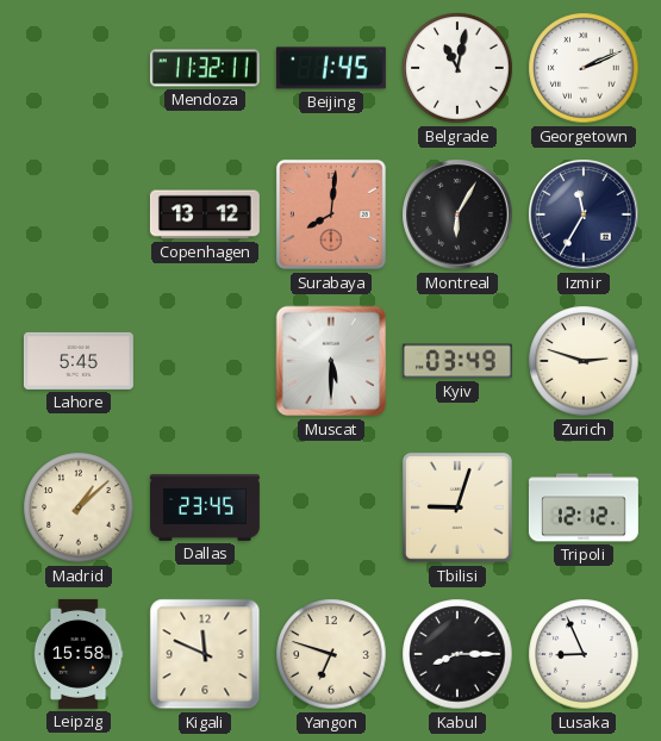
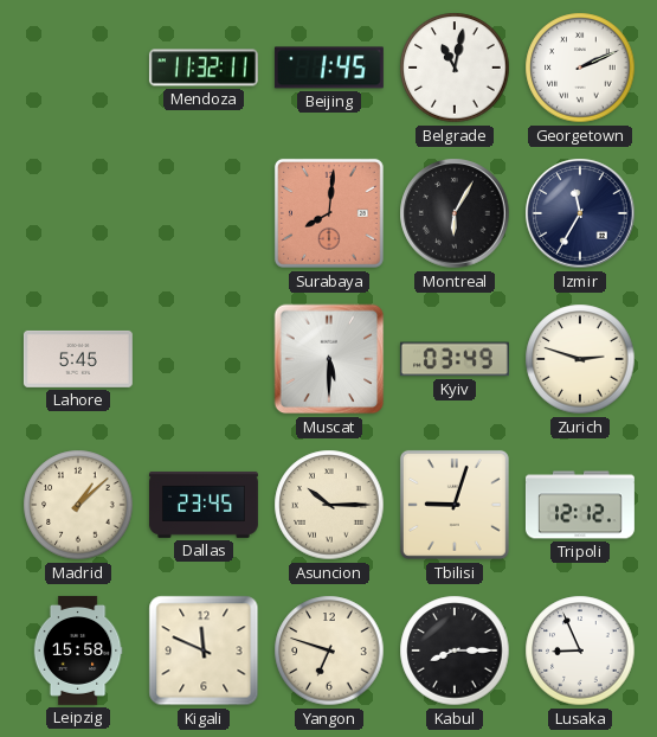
Copenhagen: 13:12 -> none
Asuncion: none -> 10:15
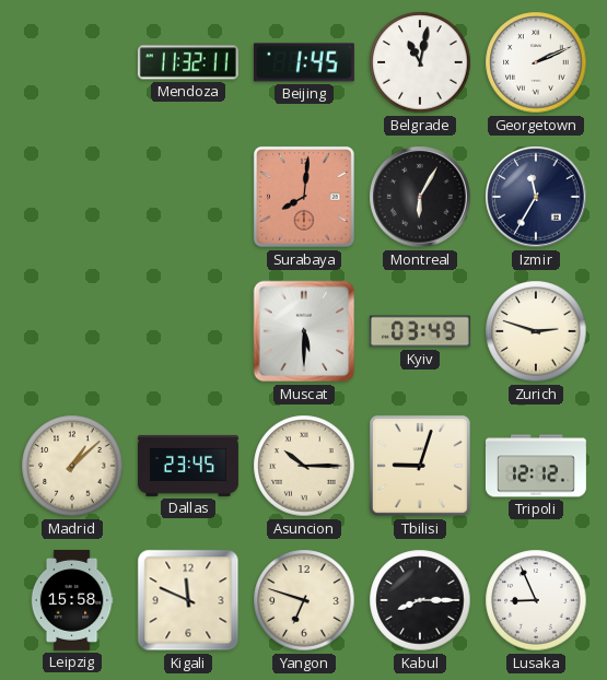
Lahore: 5:45 -> none
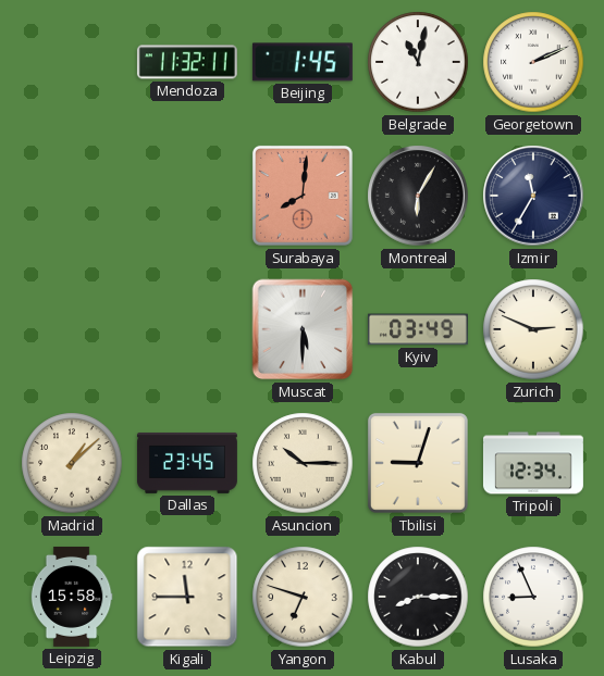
Zurich: 2:48 -> 2:49
Tripoli: 12:12 -> 12:34
Kigali: 11:49 -> 11:45
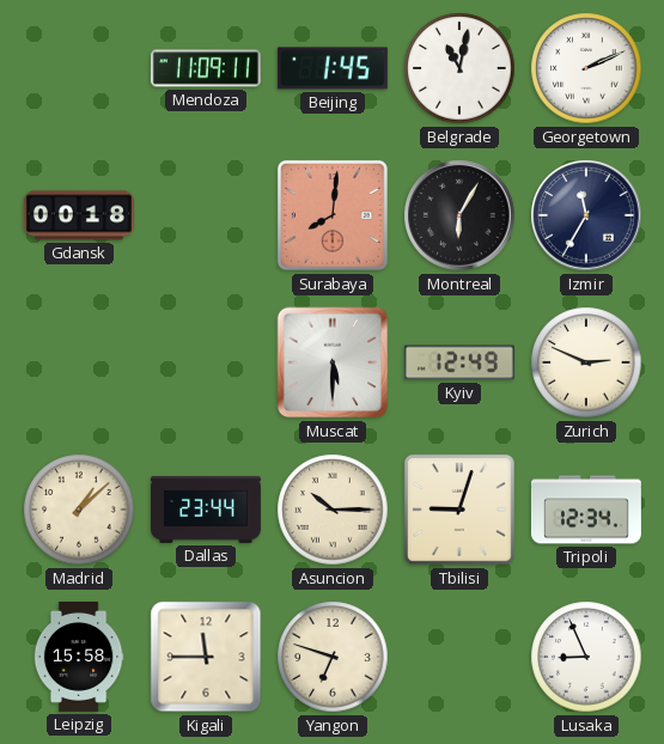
Mendoza: 11:32 -> 11:09
Gdansk: none -> 00:18
Kyiv: 03:49 -> 12:49
Dallas: 23:45 -> 23:44
Kabul: 8:15 -> none
